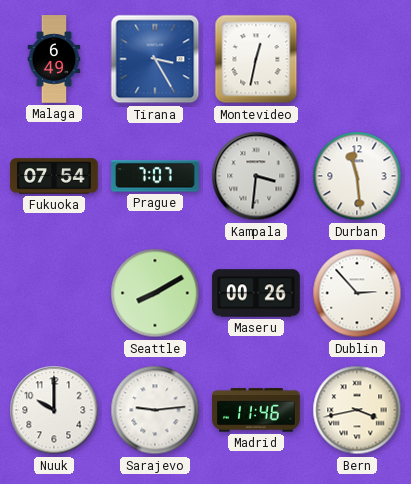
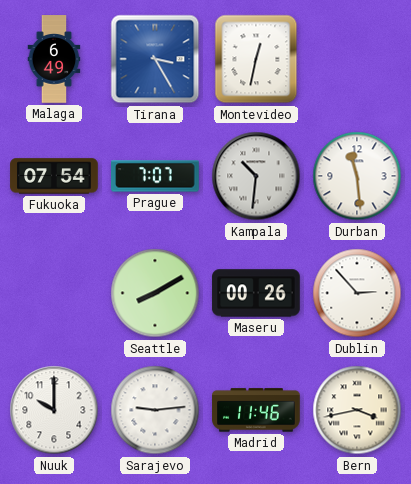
Kampala: 3:31 -> 10:31
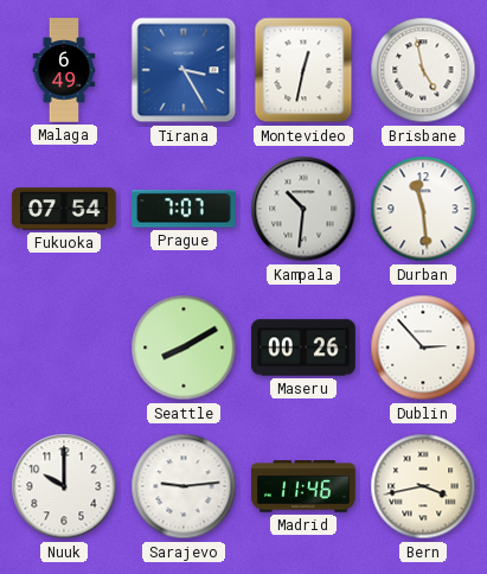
Brisbane: none -> 4:58
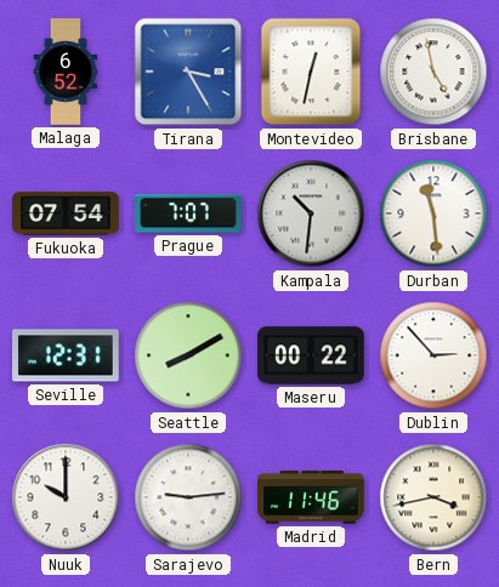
Malaga: 6:49 -> 6:52
Seville: none -> 12:31
Maseru: 00:26 -> 00:22
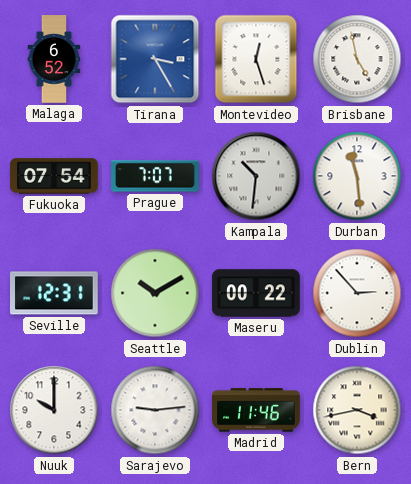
Montevideo: 12:32 -> 12:27
Seattle: 8:10 -> 10:10
